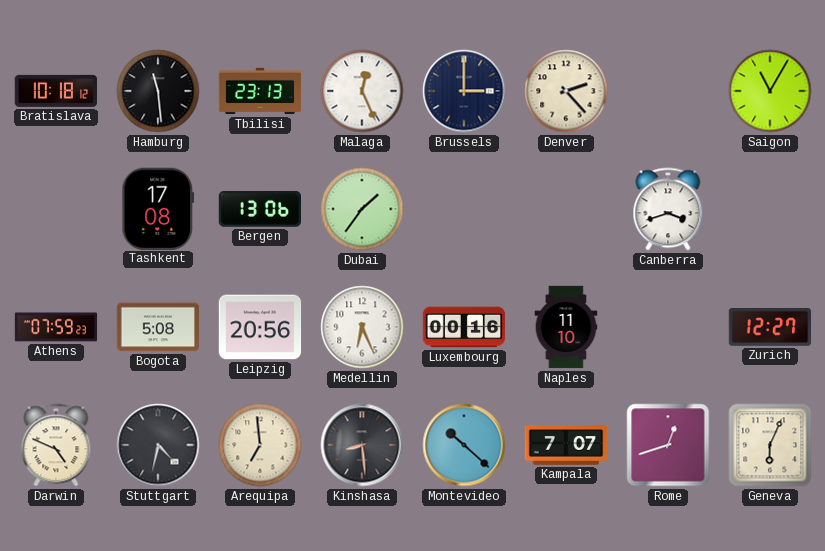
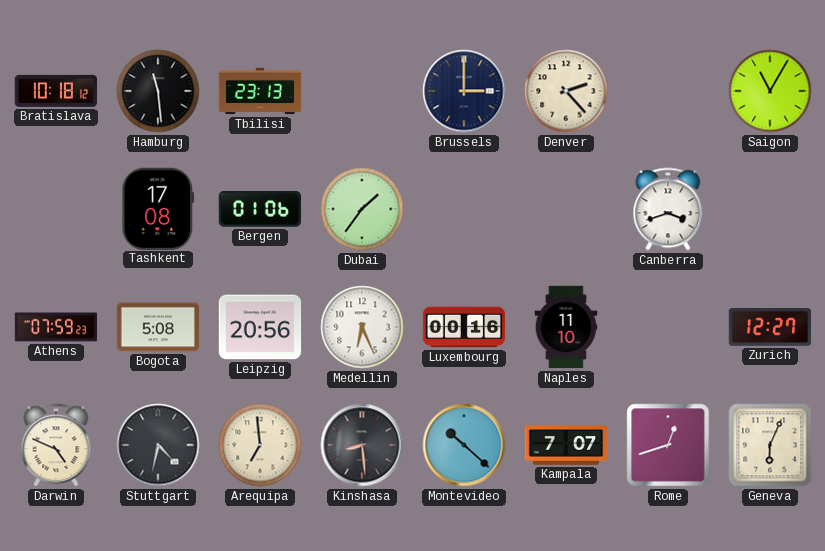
Malaga: 12:26 -> none
Bergen: 13:06 -> 01:06
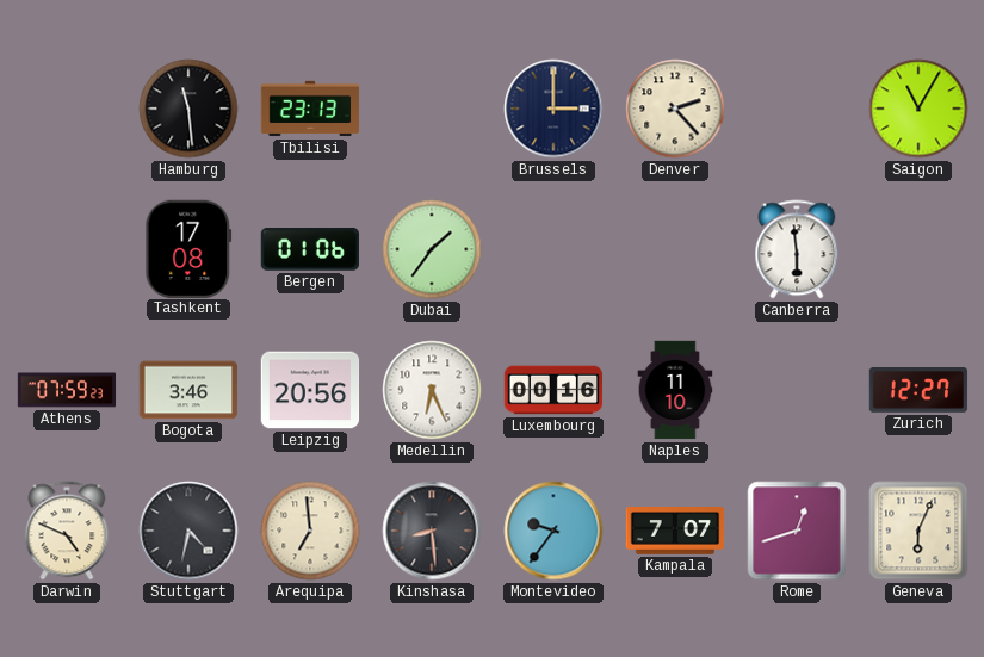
Bratislava: 10:18 -> none
Canberra: 3:42 -> 5:59
Bogota: 5:08 -> 3:46
Montevideo: 10:22 -> 9:36
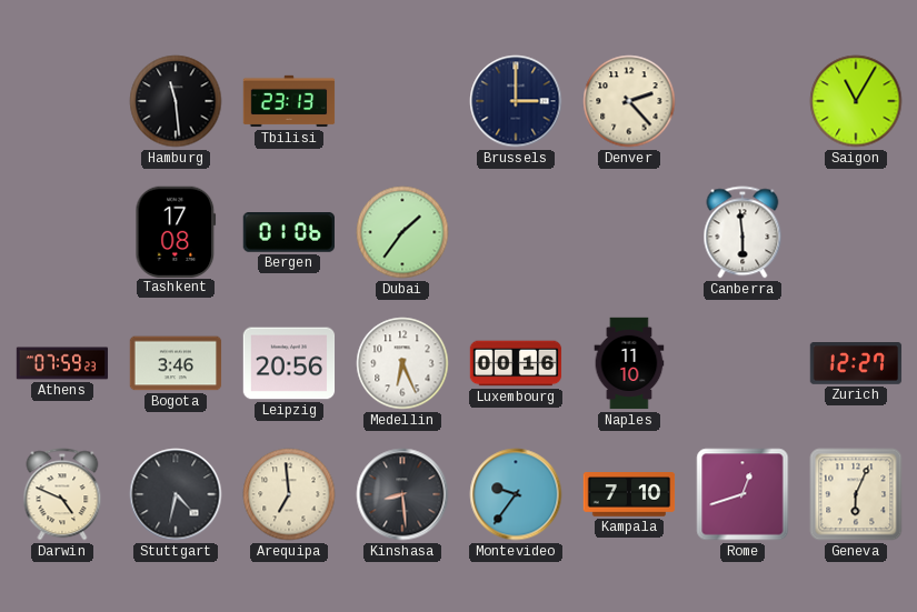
Kampala: 7:07 -> 7:10
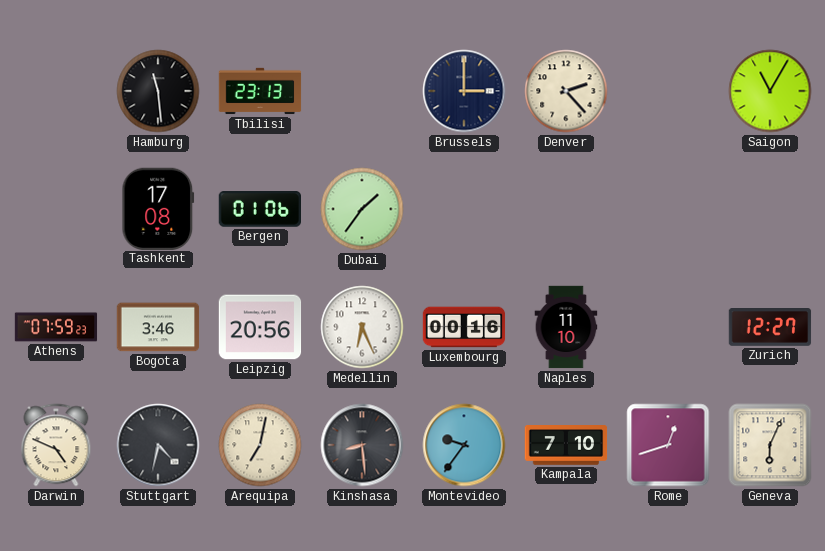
Canberra: 5:59 -> none
Arequipa: 6:59 -> 7:02
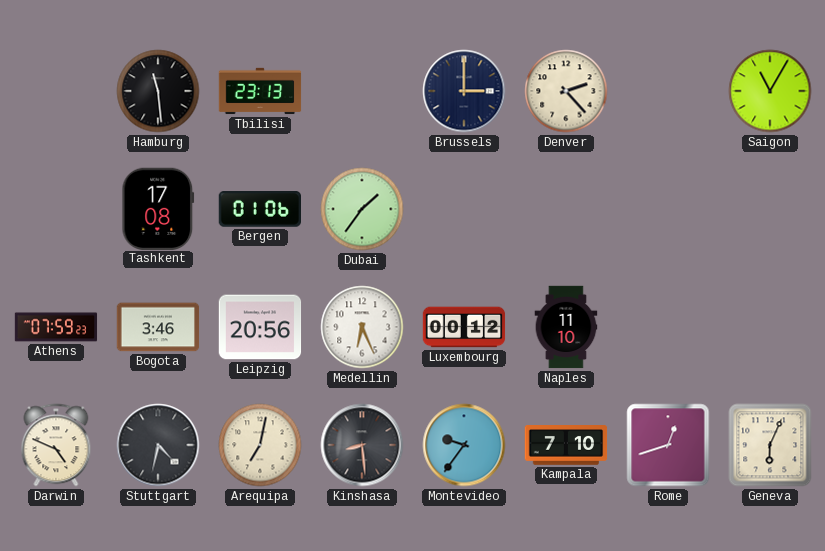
Luxembourg: 00:16 -> 00:12
Zurich: 12:27 -> none
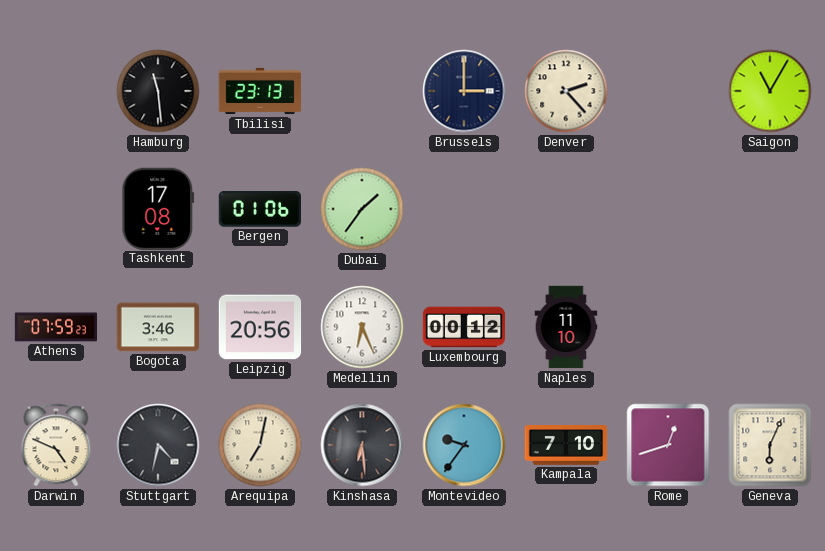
Kinshasa: 8:29 -> 6:29
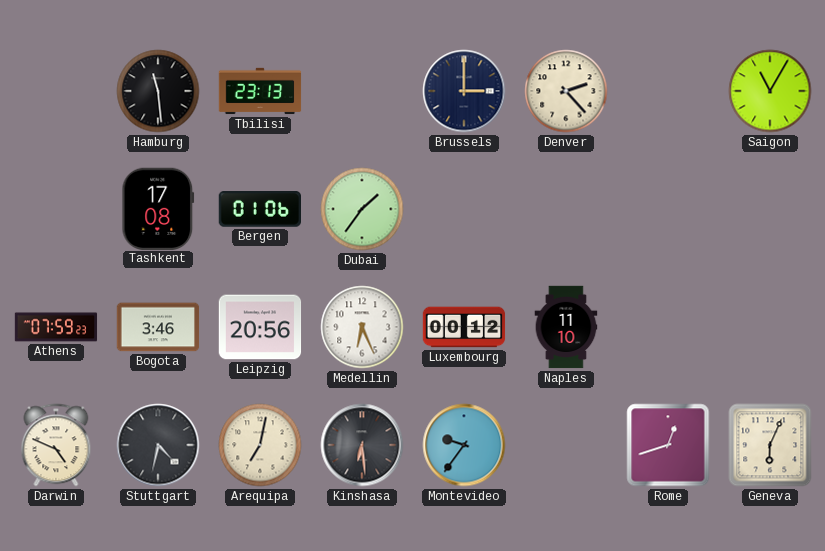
Kampala: 7:10 -> none
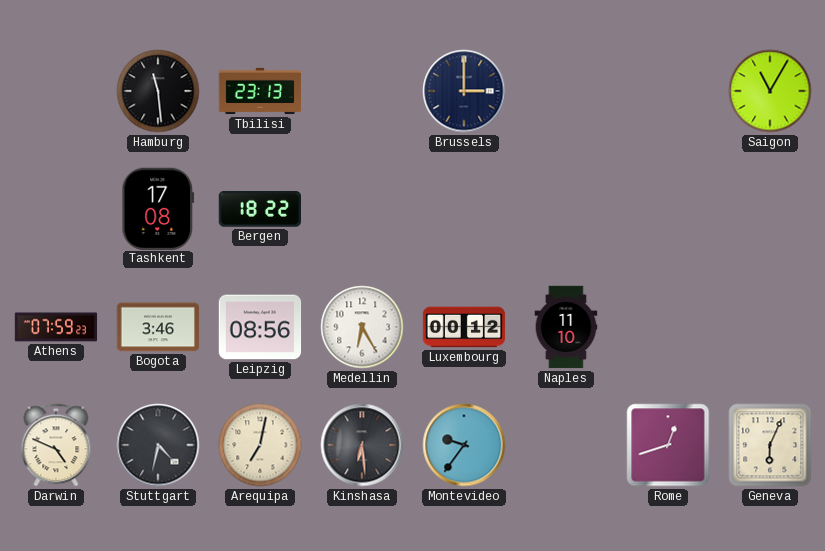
Denver: 2:23 -> none
Bergen: 01:06 -> 18:22
Dubai: 1:36 -> none
Leipzig: 20:56 -> 08:56
Medellin: 6:26 -> 6:25
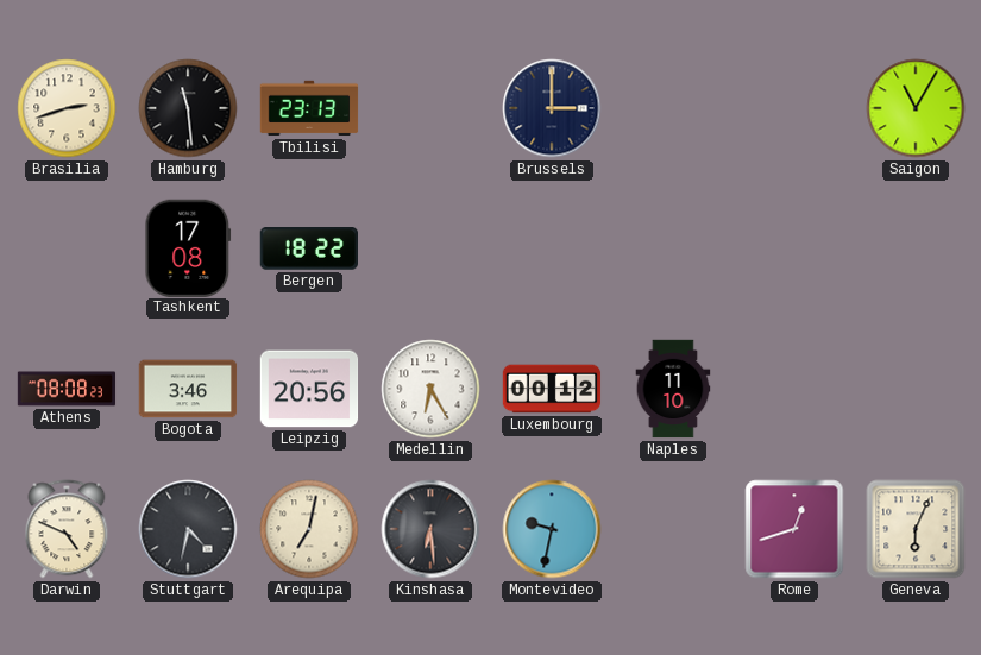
Brasilia: none -> 2:42
Athens: 07:59 -> 08:08
Leipzig: 08:56 -> 20:56
Montevideo: 9:36 -> 9:32
